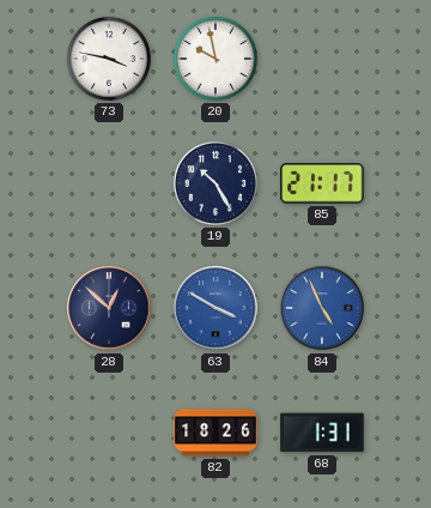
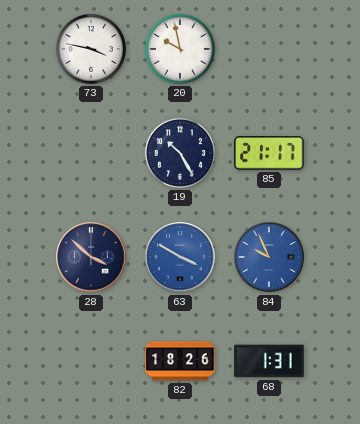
28: 12:52 -> 3:52
84: 4:56 -> 9:56
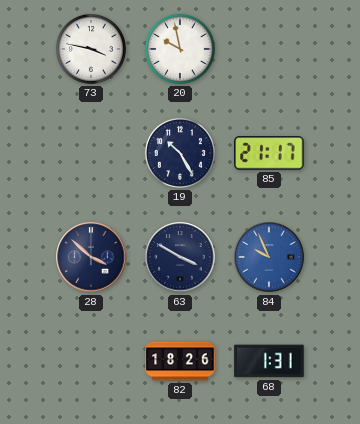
63 dial: blue -> navy
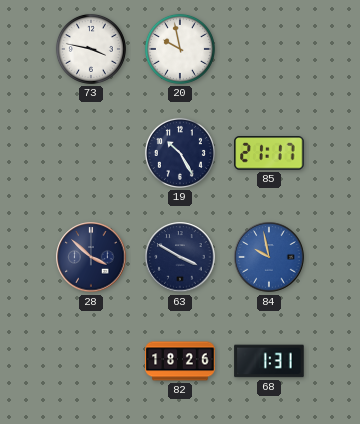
84: 9:56 -> 9:58
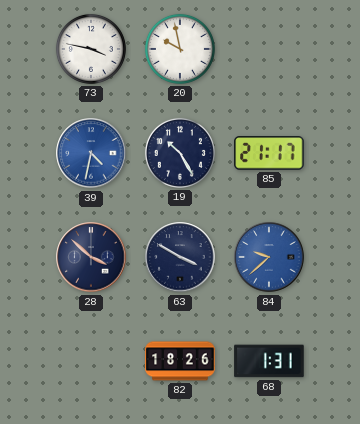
39: none -> 4:32
84: 9:58 -> 9:38
